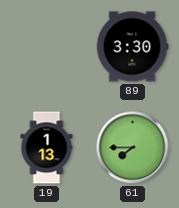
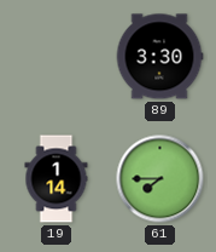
19: 1:13 -> 1:14
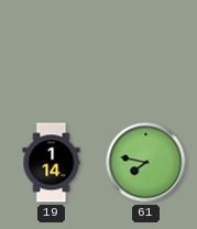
89: 3:30 -> none
61: 7:45 -> 7:47
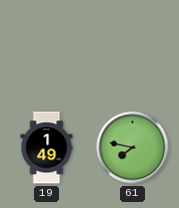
19: 1:14 -> 1:49
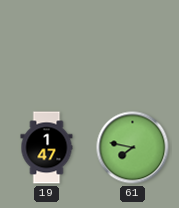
19: 1:49 -> 1:47
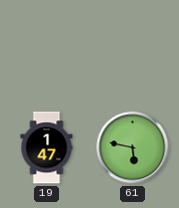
61: 7:47 -> 5:47
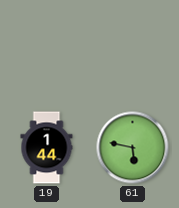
19: 1:47 -> 1:44
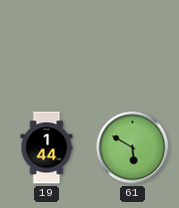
61: 5:47 -> 5:50
